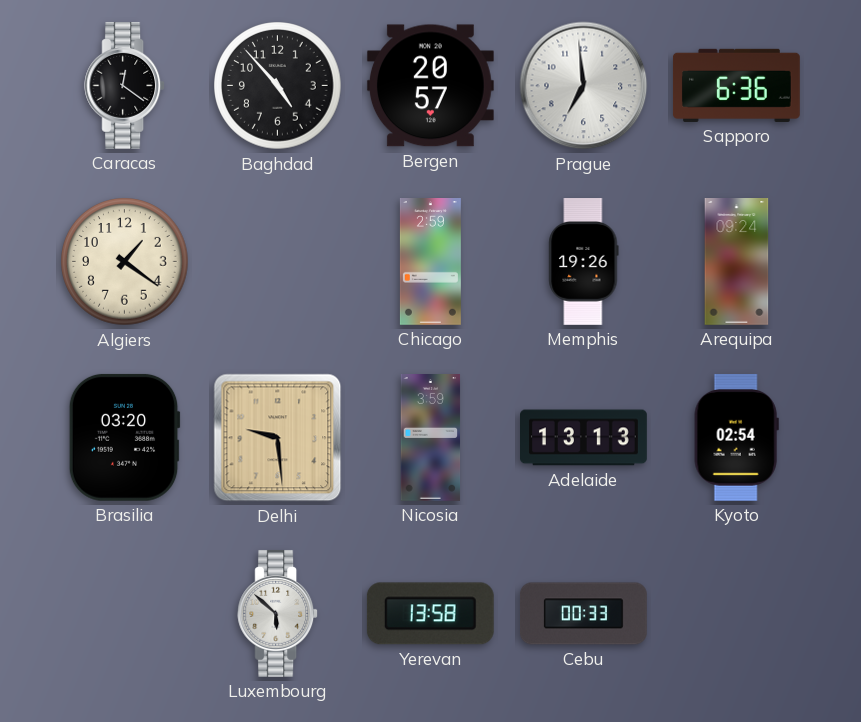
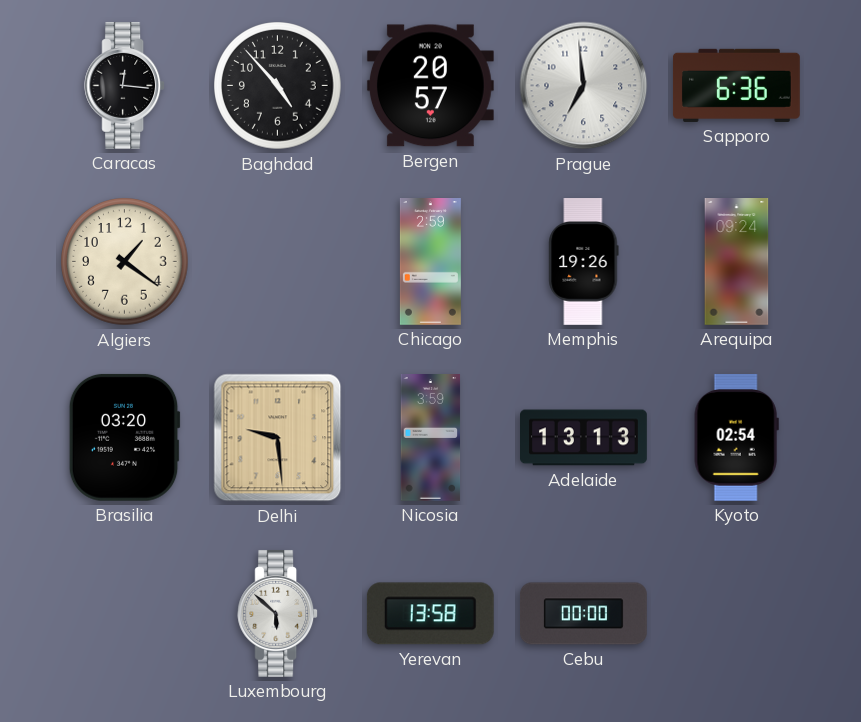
Caracas: 12:21 -> 12:16
Cebu: 00:33 -> 00:00
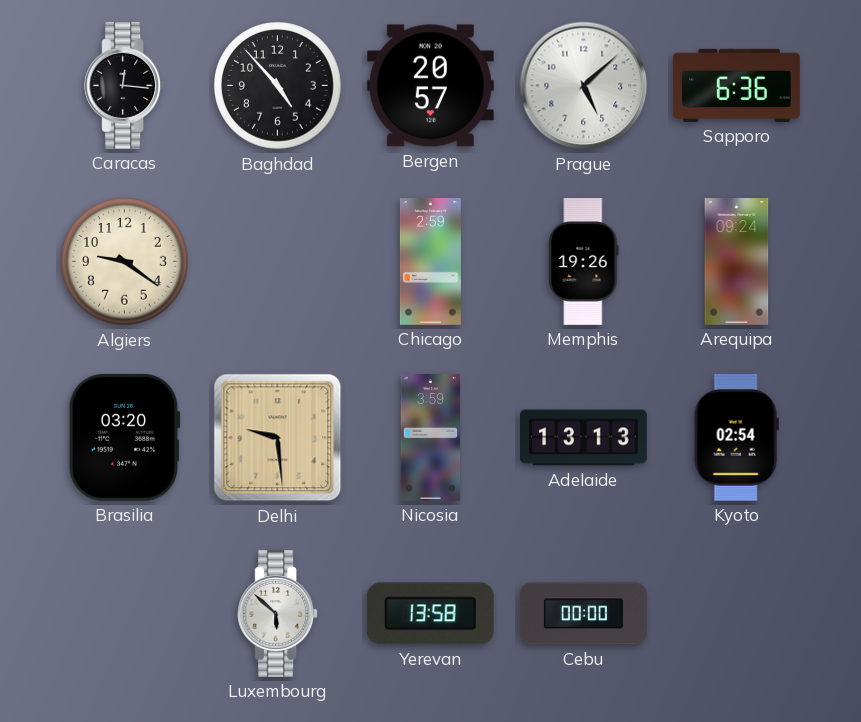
Prague: 6:59 -> 5:08
Algiers: 1:21 -> 9:21
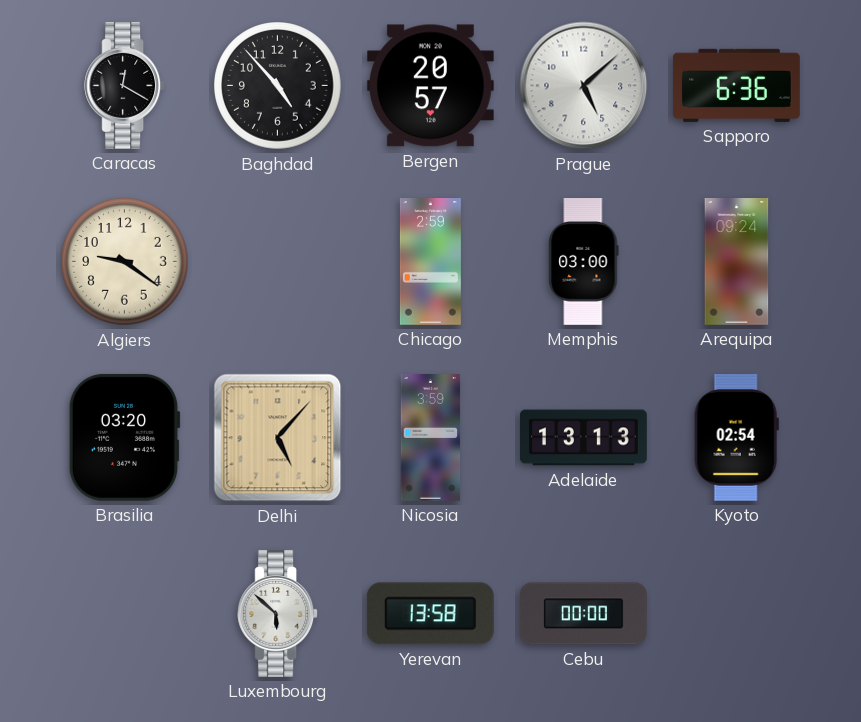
Caracas: 12:16 -> 12:20
Memphis: 19:26 -> 03:00
Delhi: 9:29 -> 5:07
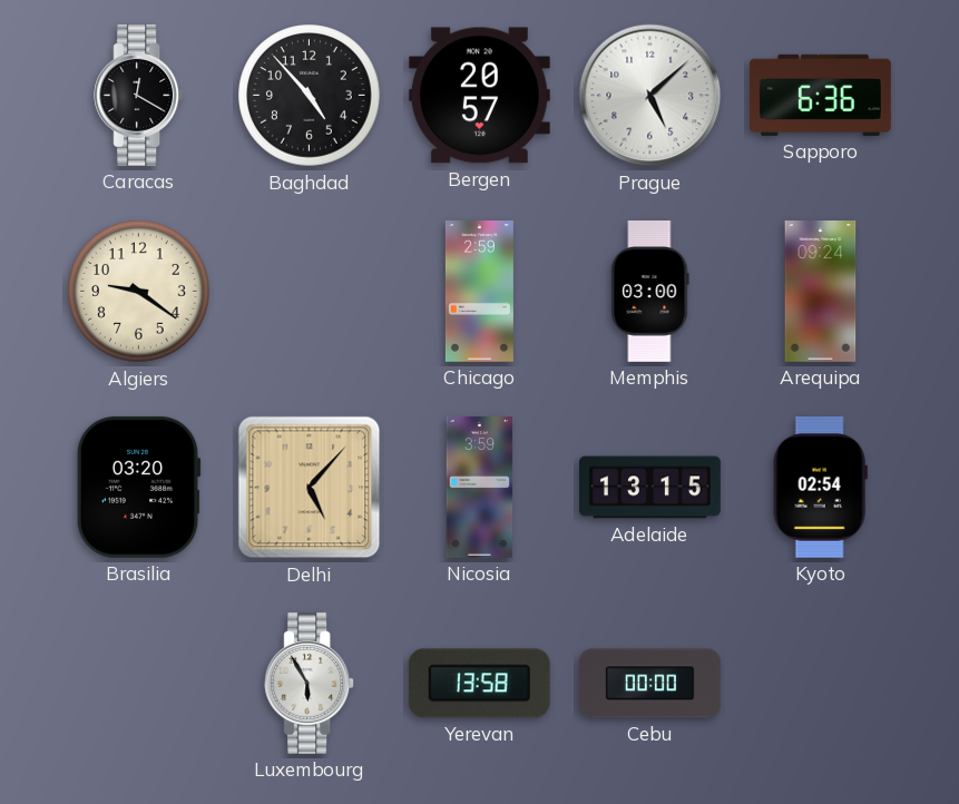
Adelaide: 13:13 -> 13:15
Luxembourg: 5:52 -> 5:55
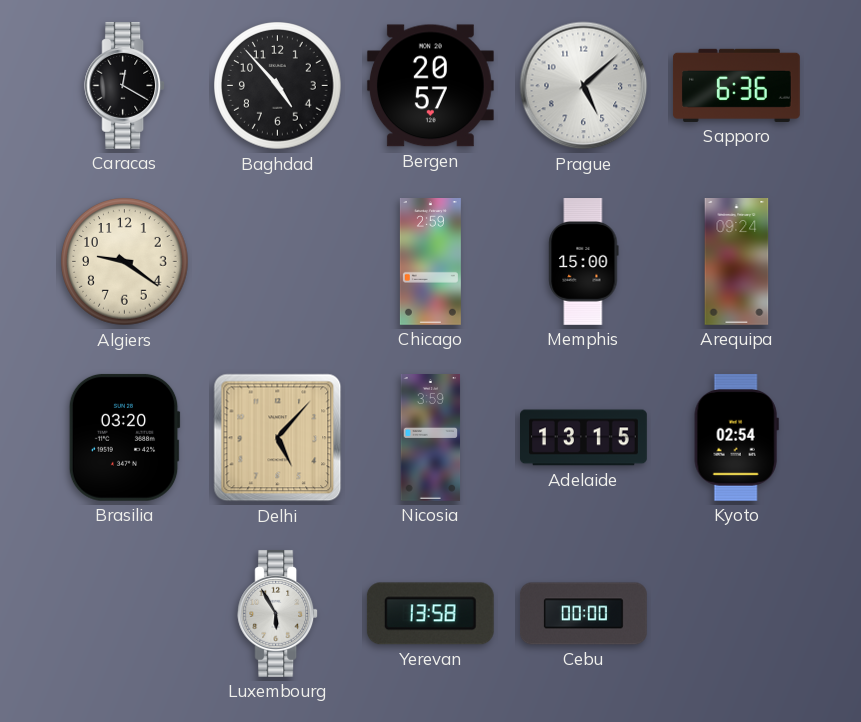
Memphis: 03:00 -> 15:00
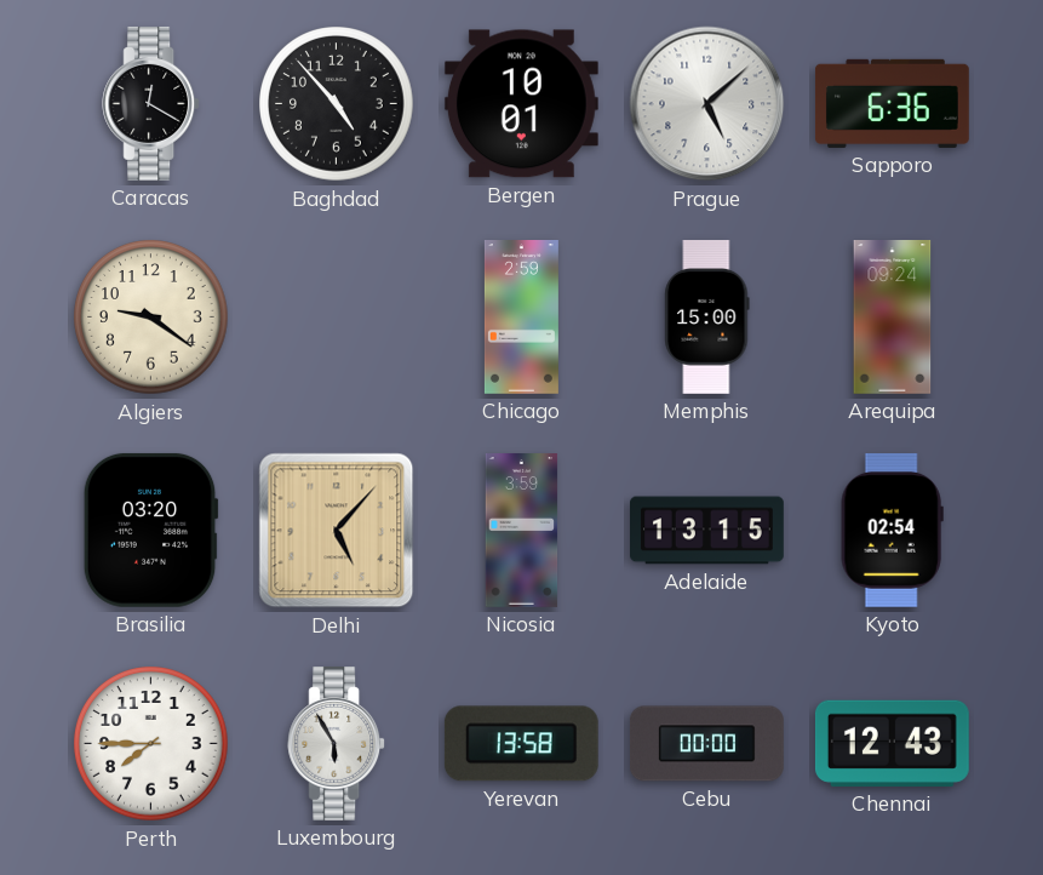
Bergen: 20:57 -> 10:01
Perth: none -> 7:45
Chennai: none -> 12:43
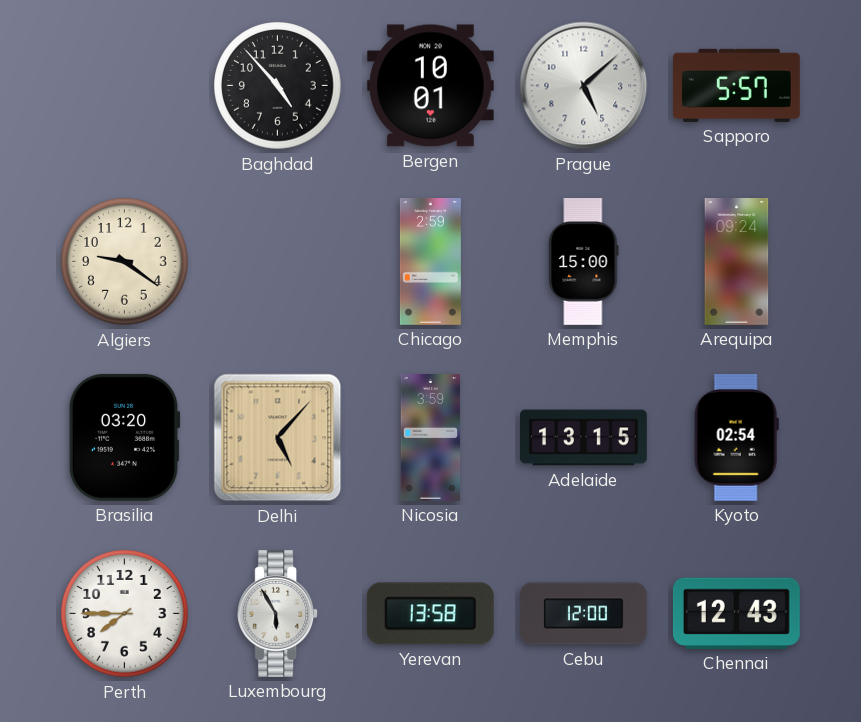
Caracas: 12:20 -> none
Sapporo: 6:36 -> 5:57
Cebu: 00:00 -> 12:00
